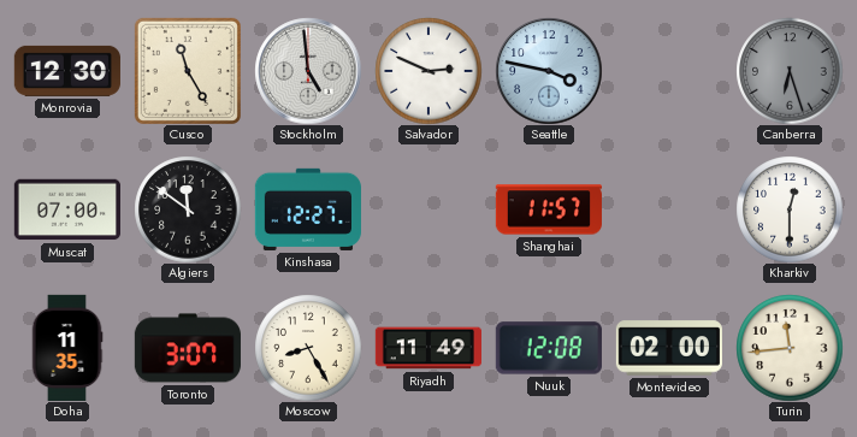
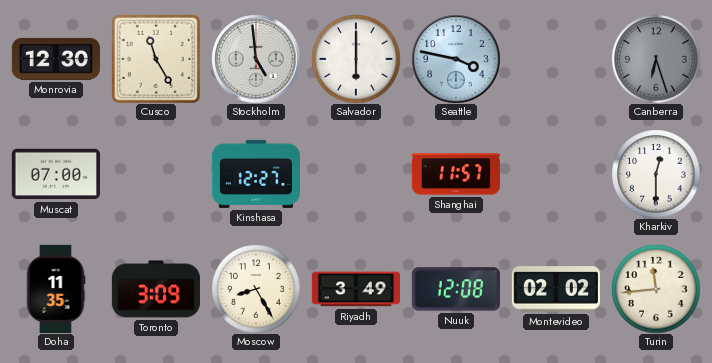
Salvador: 2:49 -> 6:00
Algiers: 11:51 -> none
Toronto: 3:07 -> 3:09
Riyadh: 11:49 -> 3:49
Montevideo: 02:00 -> 02:02
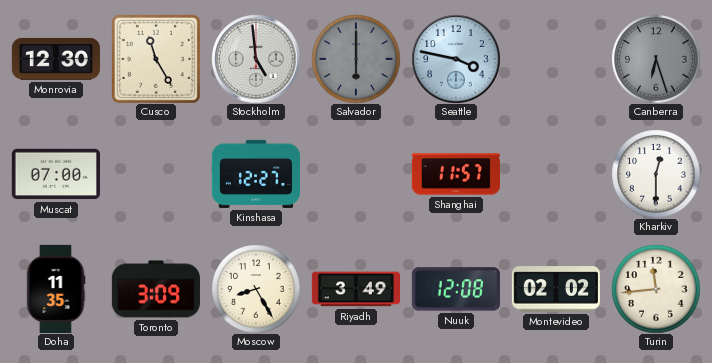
Salvador dial: white -> grey
